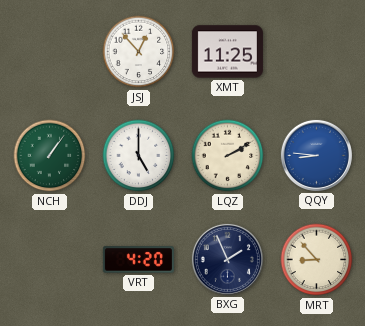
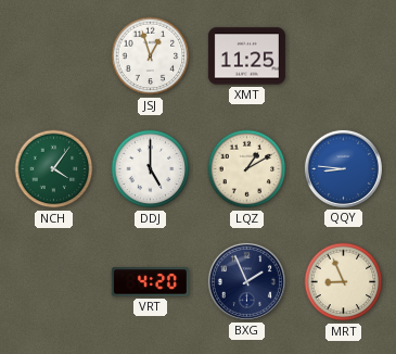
JSJ: 12:53 -> 12:57
NCH: 1:06 -> 4:06
LQZ: 2:10 -> 1:10
MRT: 8:53 -> 8:56
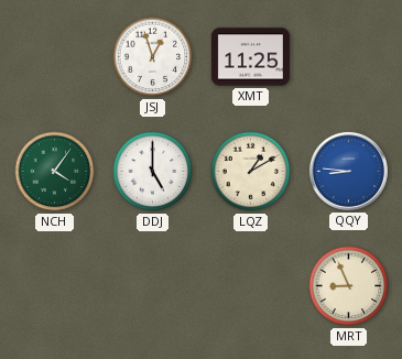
VRT: 4:20 -> none
BXG: 1:56 -> none
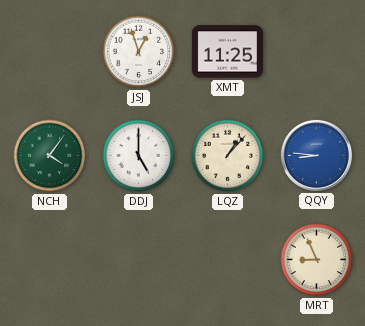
LQZ: 1:10 -> 1:07
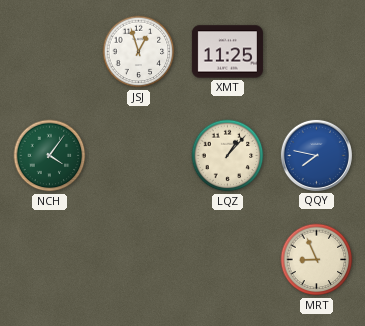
DDJ: 5:00 -> none
QQY: 8:46 -> 7:47
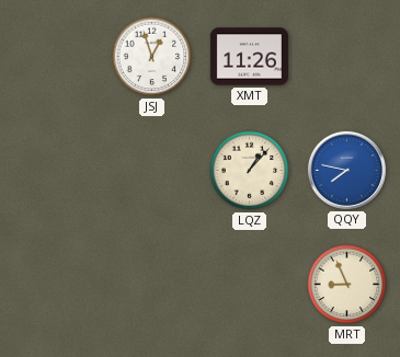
XMT: 11:25 -> 11:26
NCH: 4:06 -> none
